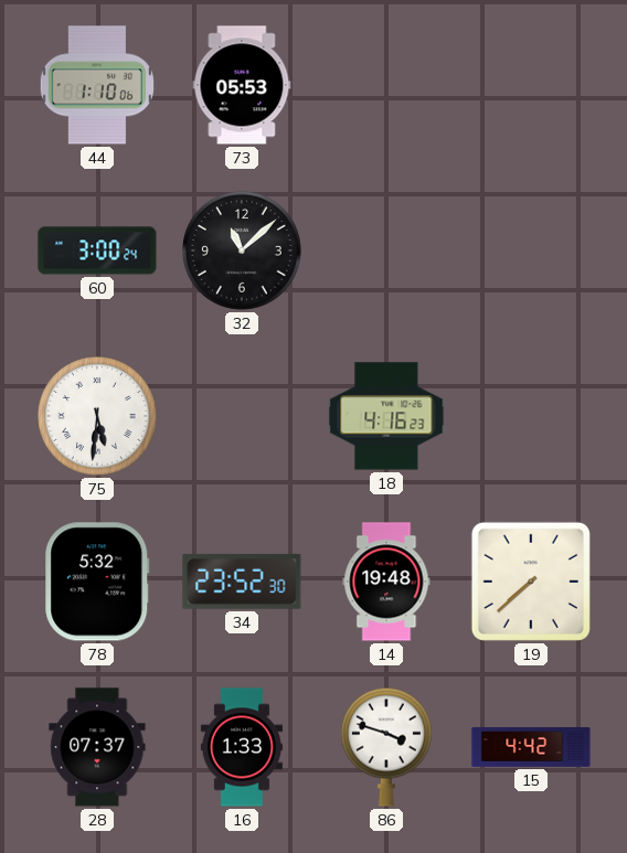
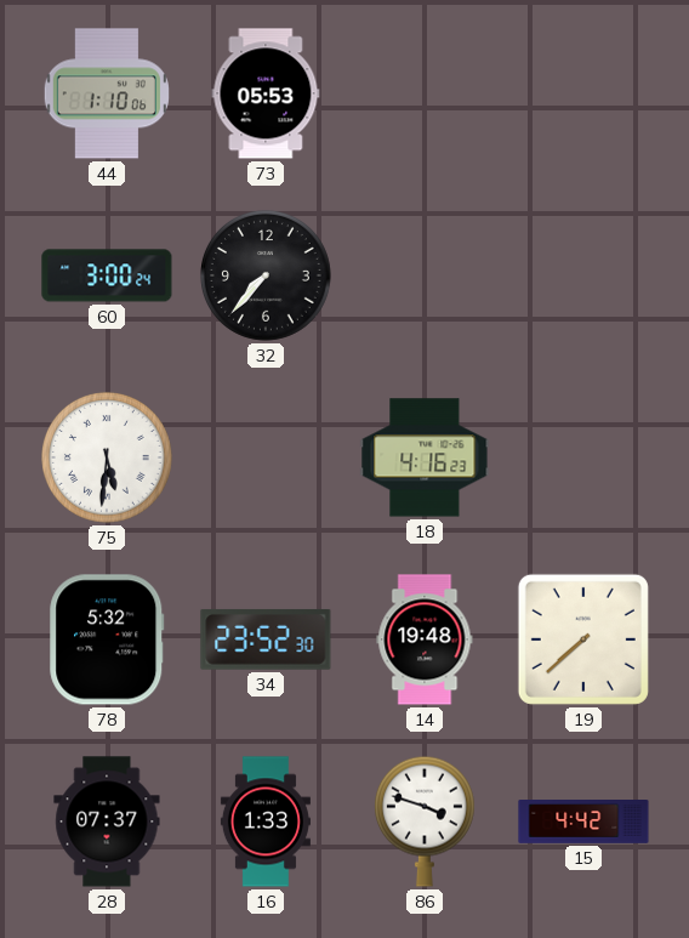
32: 11:08 -> 7:37
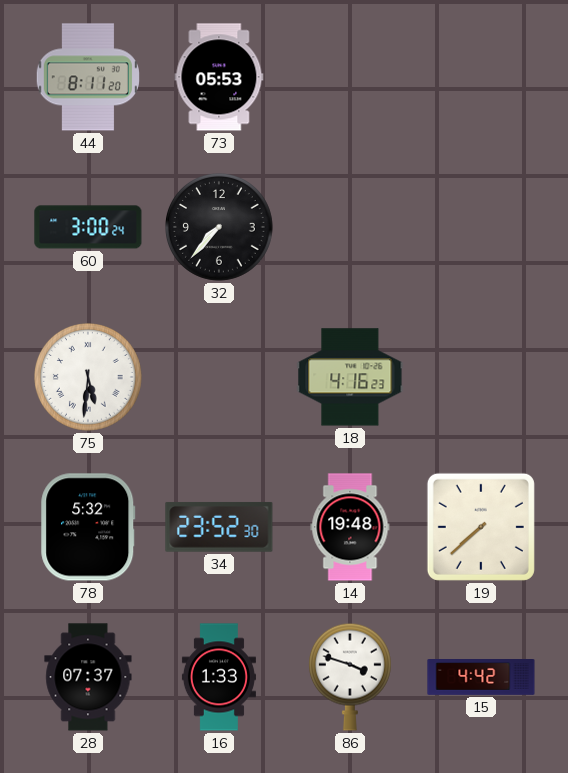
44: 1:10 -> 8:11
